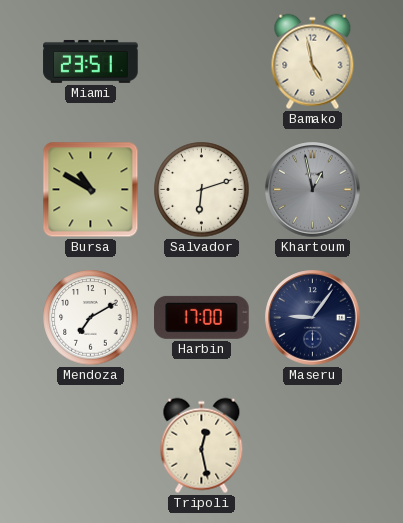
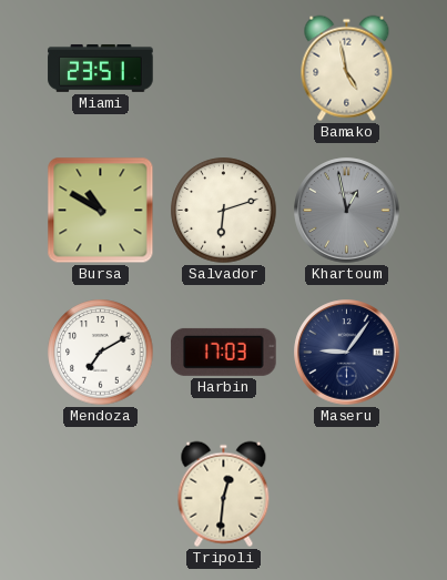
Harbin: 17:00 -> 17:03
Tripoli: 12:28 -> 12:31
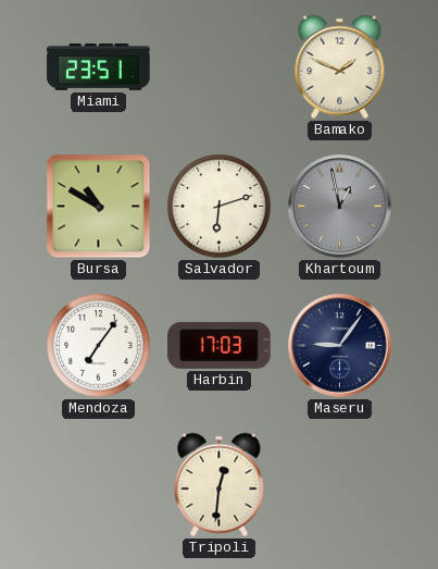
Bamako: 4:58 -> 1:49
Mendoza: 7:10 -> 7:06
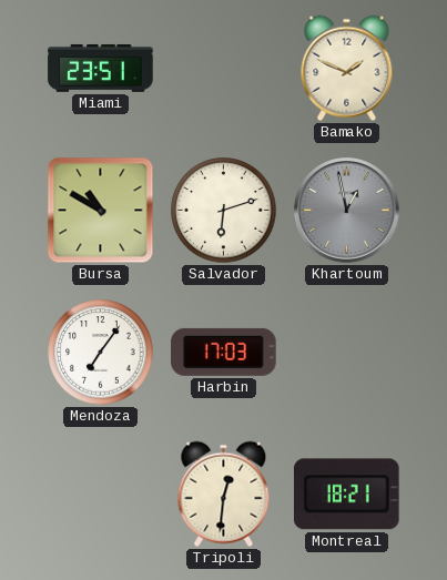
Maseru: 9:06 -> none
Montreal: none -> 18:21
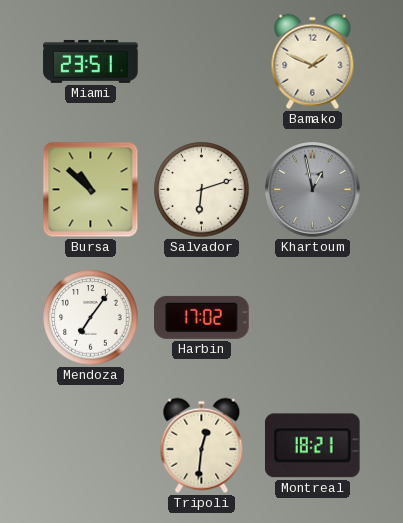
Bursa: 10:50 -> 10:52
Harbin: 17:03 -> 17:02
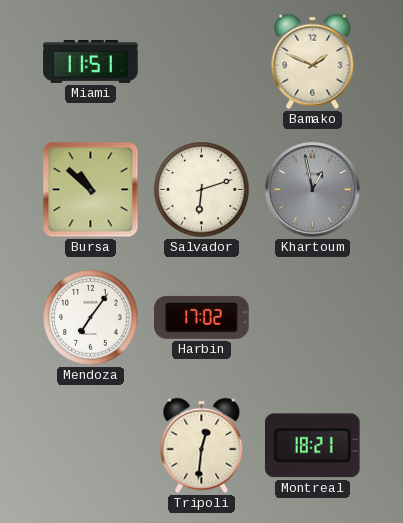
Miami: 23:51 -> 11:51
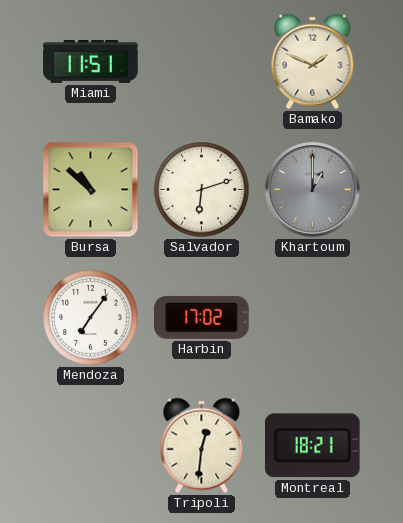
Khartoum: 12:58 -> 1:00
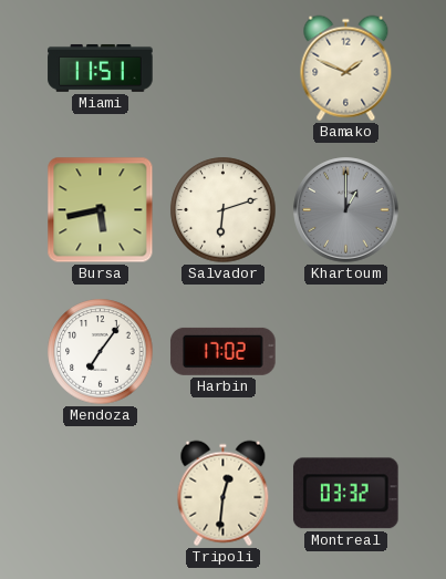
Bursa: 10:52 -> 5:43
Montreal: 18:21 -> 03:32
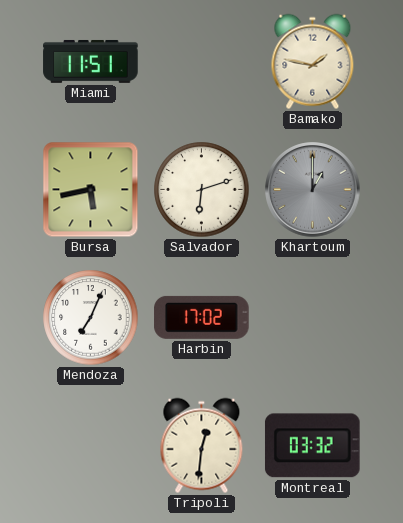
Bamako: 1:49 -> 1:47
Mendoza: 7:06 -> 7:04
